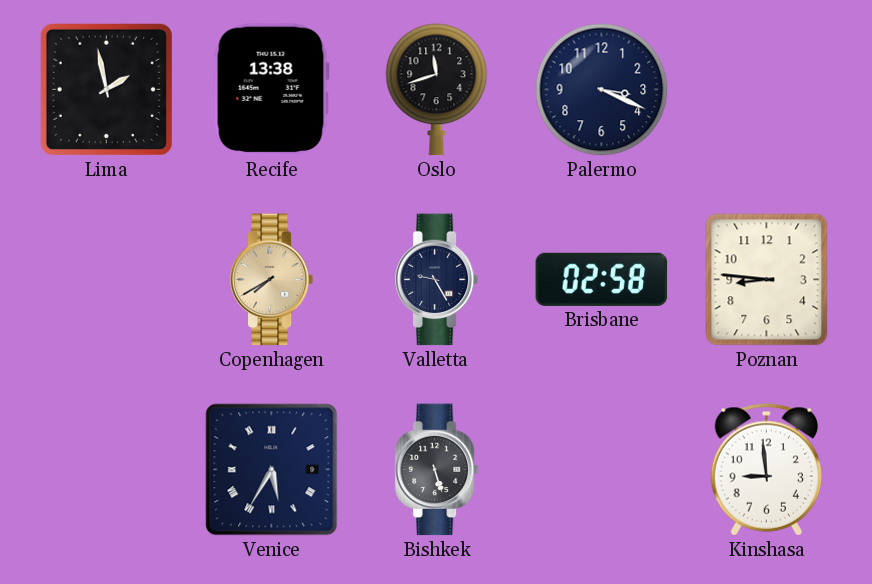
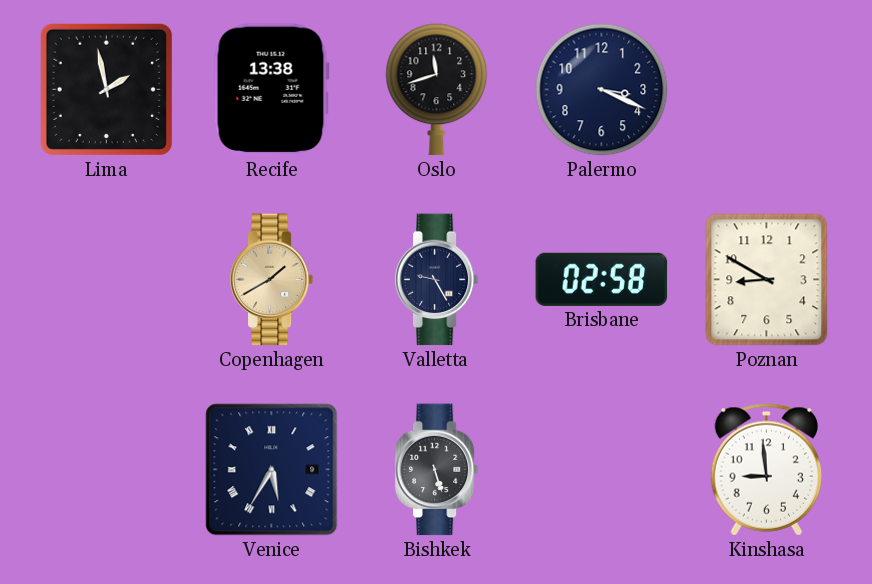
Copenhagen: 7:40 -> 1:40
Poznan: 8:46 -> 8:50
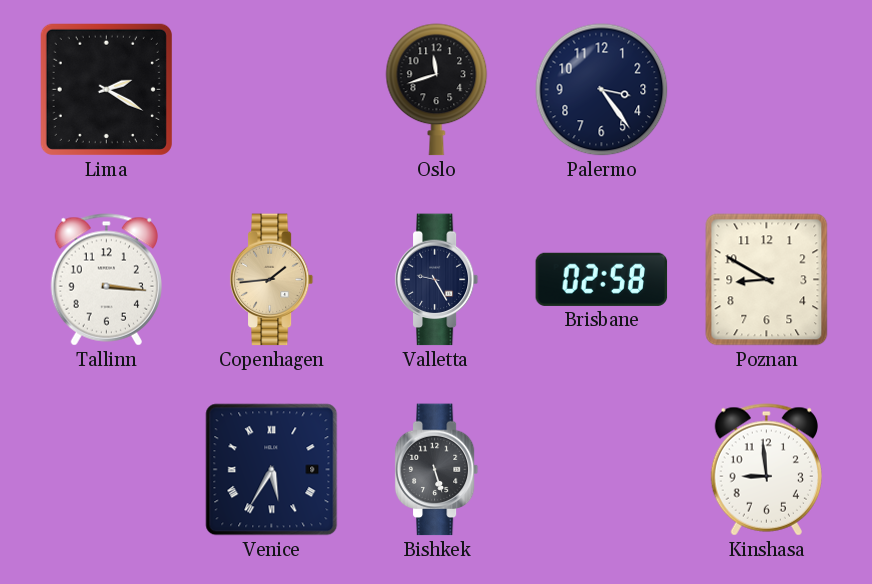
Lima: 1:58 -> 2:20
Recife: 13:38 -> none
Palermo: 3:19 -> 3:24
Tallinn: none -> 3:16
Copenhagen: 1:40 -> 1:44
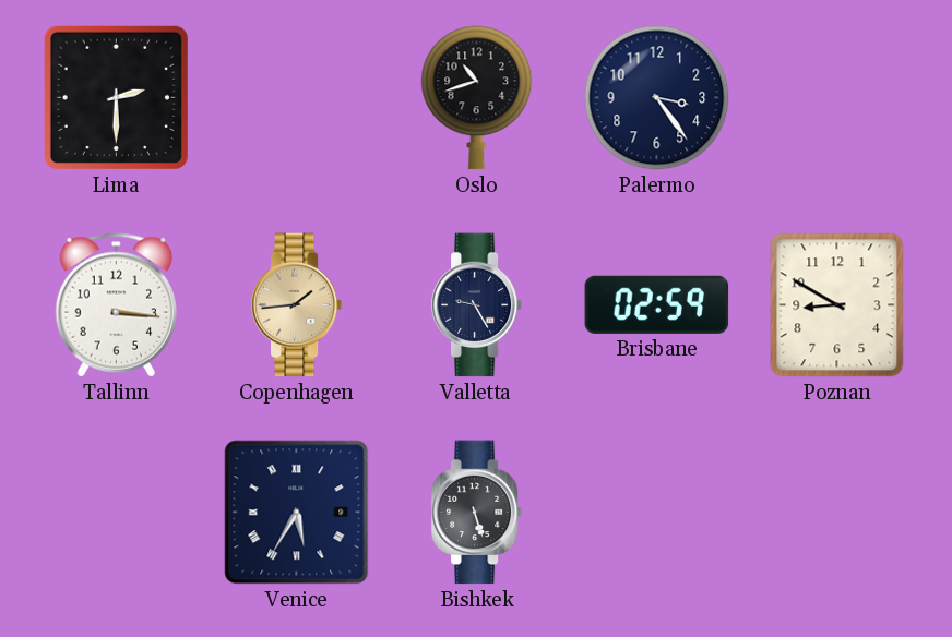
Lima: 2:20 -> 2:30
Oslo: 11:42 -> 10:42
Brisbane: 02:58 -> 02:59
Kinshasa: 8:59 -> none
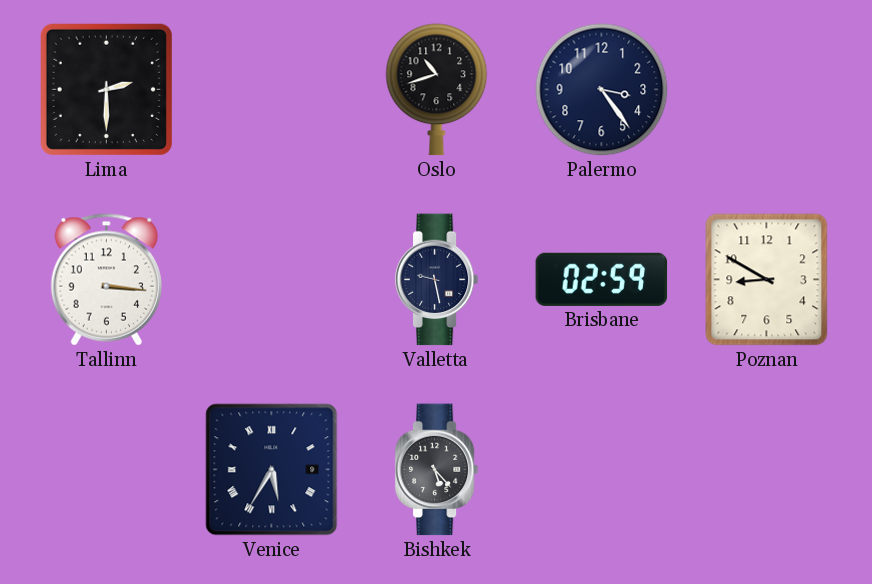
Copenhagen: 1:44 -> none
Valletta: 9:25 -> 9:28
Bishkek: 5:27 -> 5:23
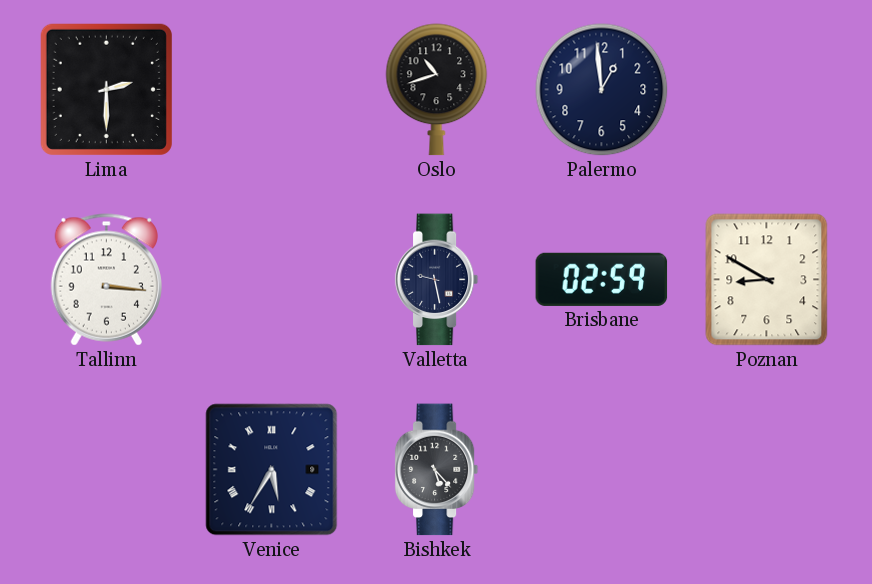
Palermo: 3:24 -> 12:59
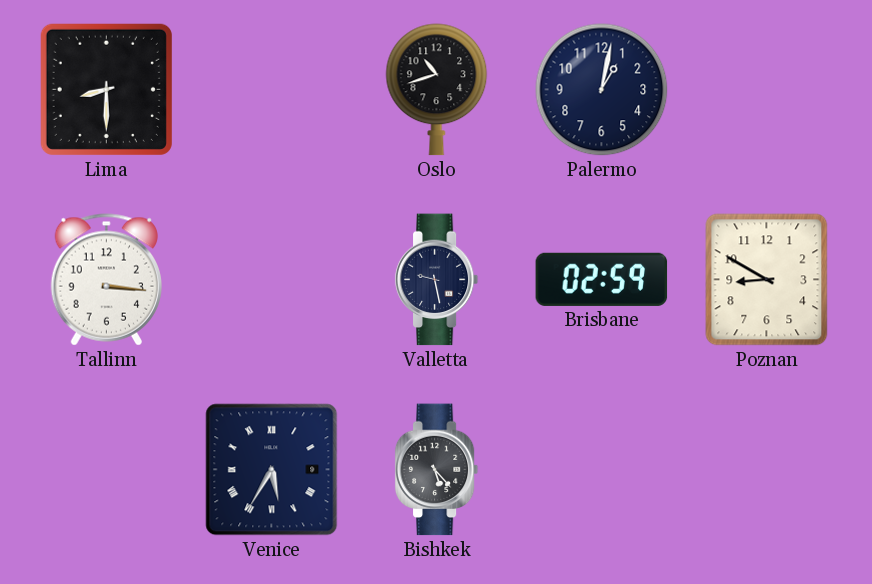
Lima: 2:30 -> 8:30
Palermo: 12:59 -> 1:02
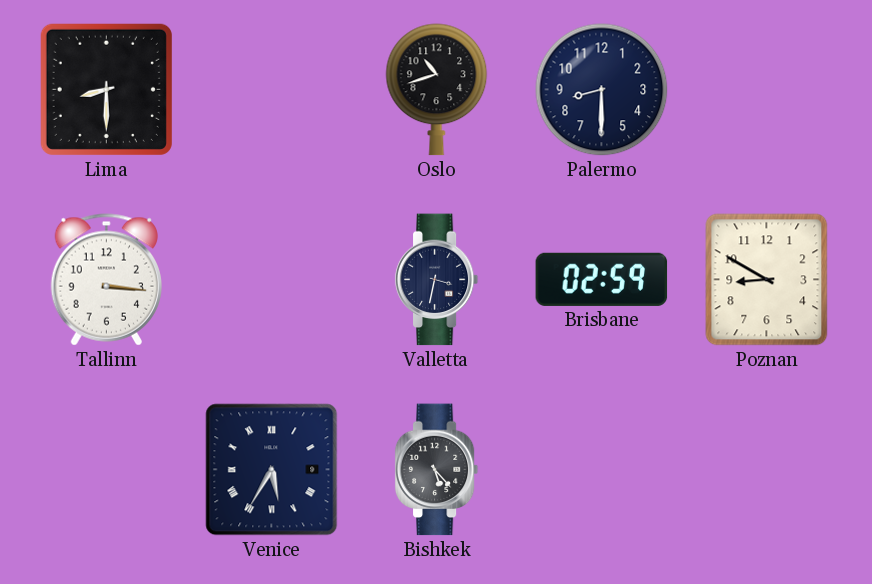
Palermo: 1:02 -> 8:30
Valletta: 9:28 -> 3:32
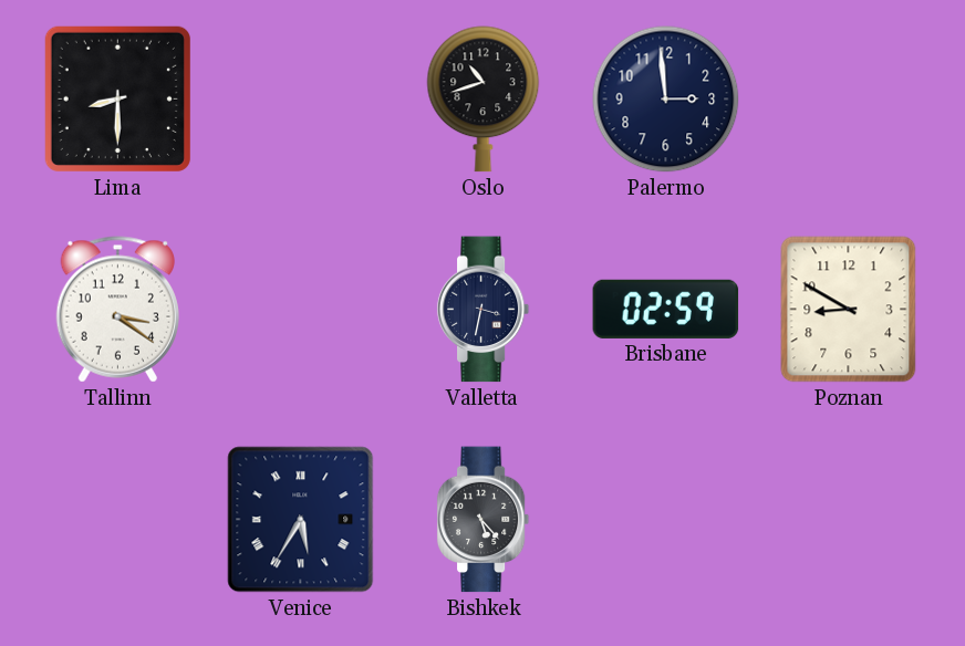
Palermo: 8:30 -> 2:59
Tallinn: 3:16 -> 3:21
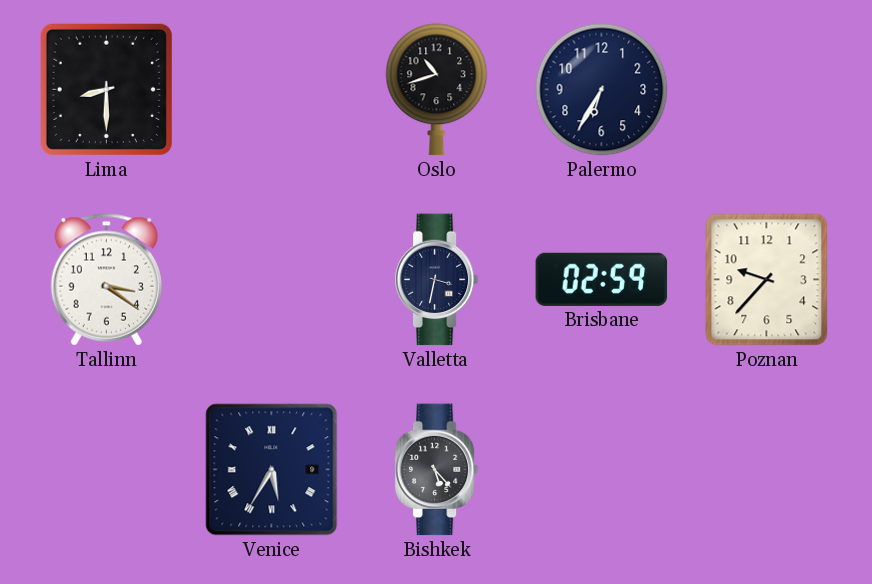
Palermo: 2:59 -> 6:35
Poznan: 8:50 -> 9:37
